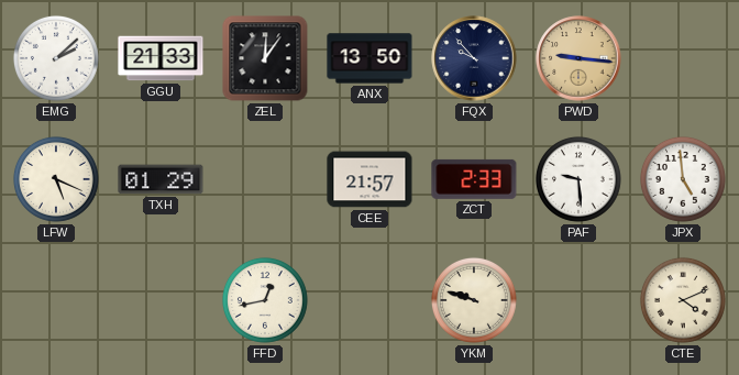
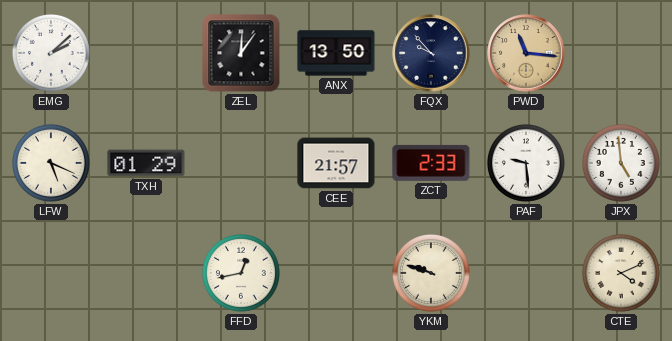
GGU: 21:33 -> none
PWD: 9:16 -> 11:16
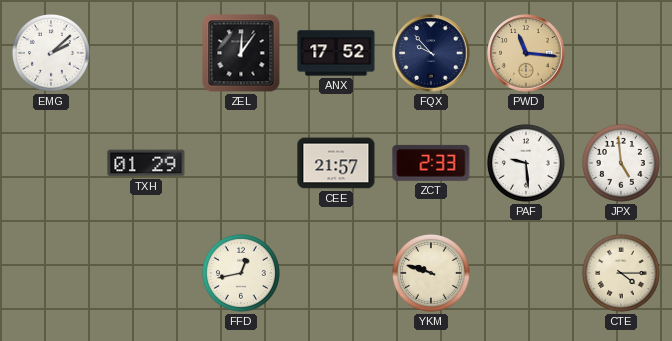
ANX: 13:50 -> 17:52
LFW: 5:19 -> none
CTE: 4:11 -> 4:15
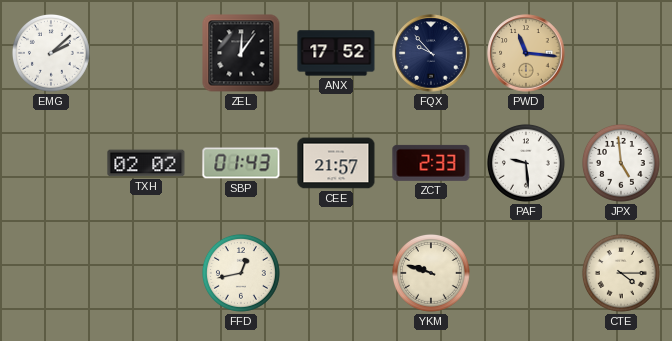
TXH: 01:29 -> 02:02
SBP: none -> 01:43
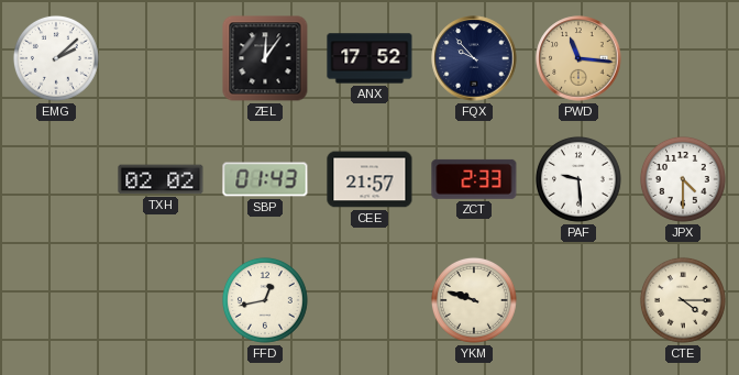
JPX: 4:59 -> 4:30
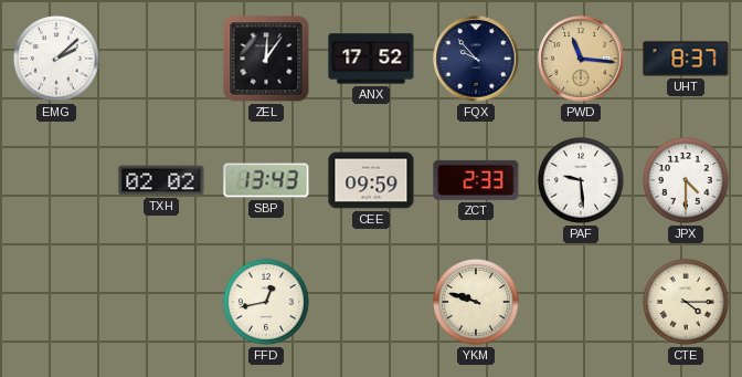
UHT: none -> 8:37
SBP: 01:43 -> 13:43
CEE: 21:57 -> 09:59
